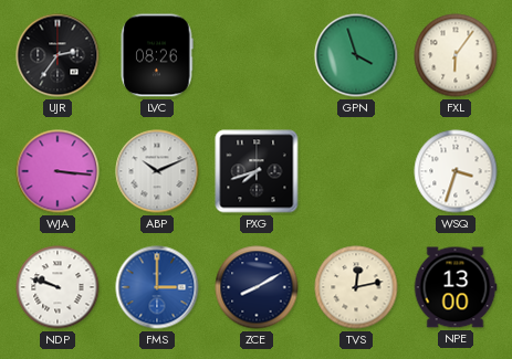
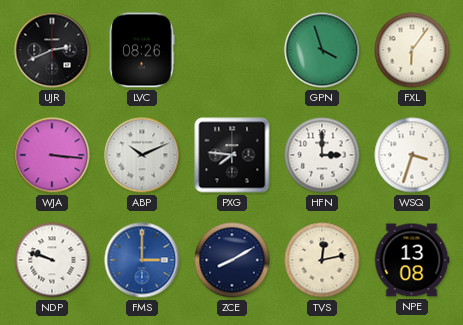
UJR: 2:36 -> 2:41
PXG: 7:42 -> 7:46
HFN: none -> 3:00
NPE: 13:00 -> 13:08
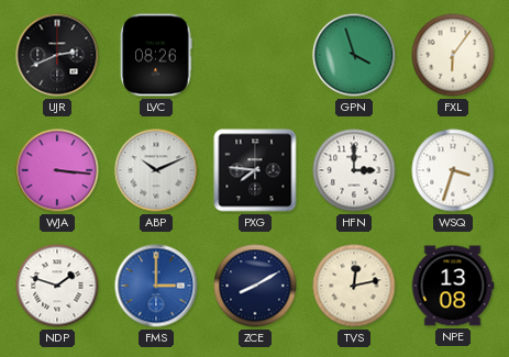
NDP: 9:48 -> 1:48
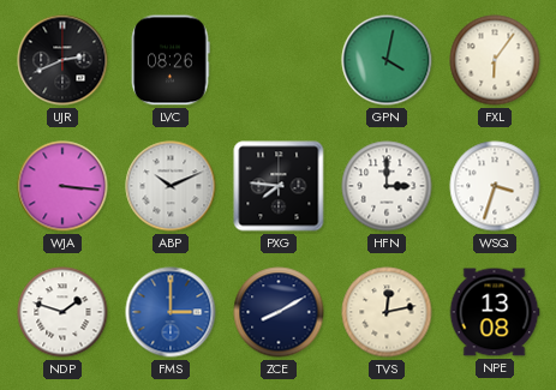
GPN: 3:57 -> 4:02
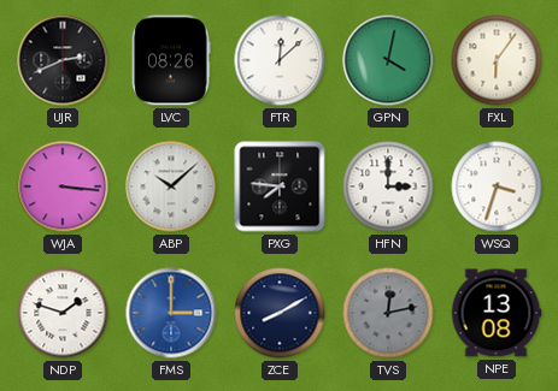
FTR: none -> 12:08
ABP: 10:11 -> 10:08
TVS dial: cream -> grey
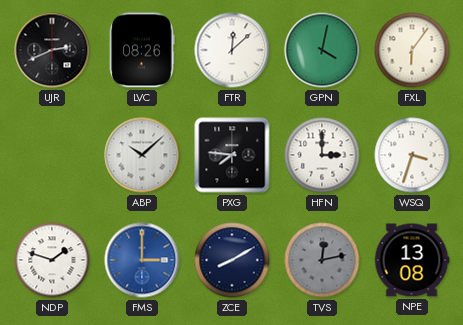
WJA: 3:16 -> none
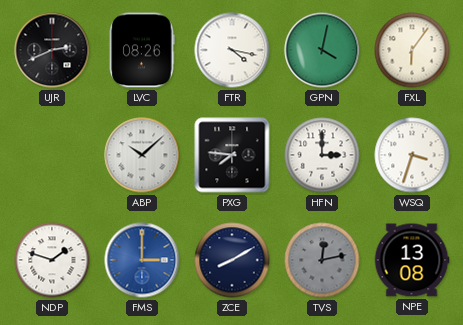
FTR: 12:08 -> 4:17
